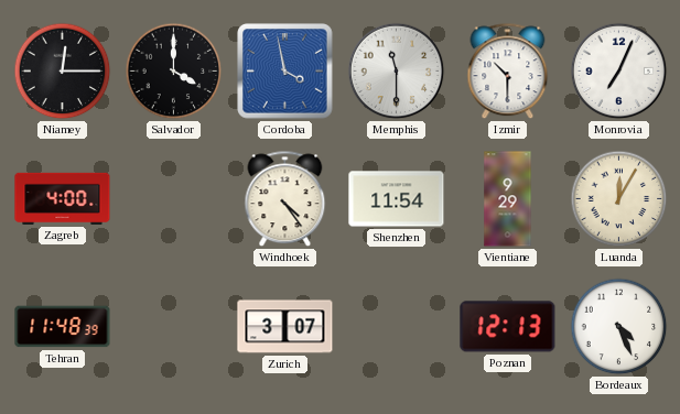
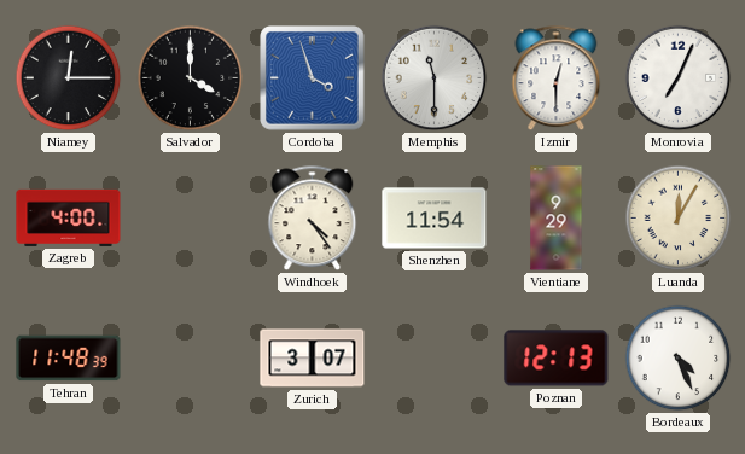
Cordoba: 3:58 -> 3:57
Izmir: 10:30 -> 12:30
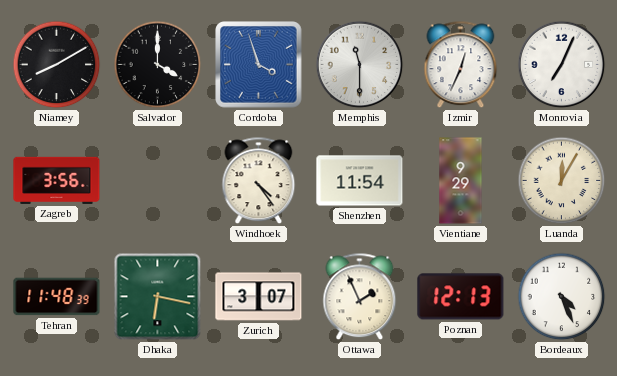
Niamey: 12:15 -> 8:10
Izmir: 12:30 -> 12:34
Zagreb: 4:00 -> 3:56
Dhaka: none -> 6:17
Ottawa: none -> 1:56
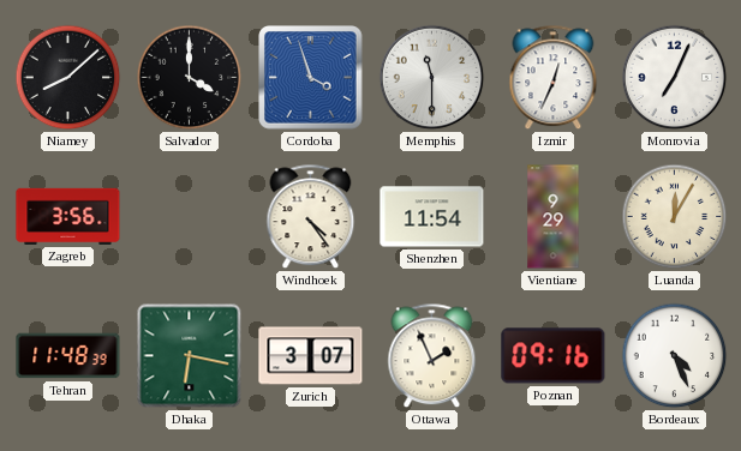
Niamey: 8:10 -> 8:08
Poznan: 12:13 -> 09:16
